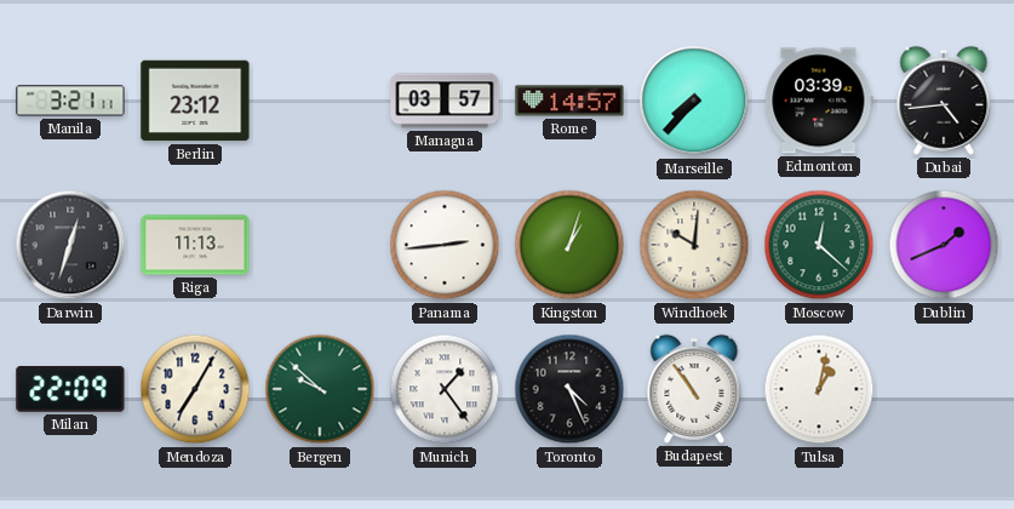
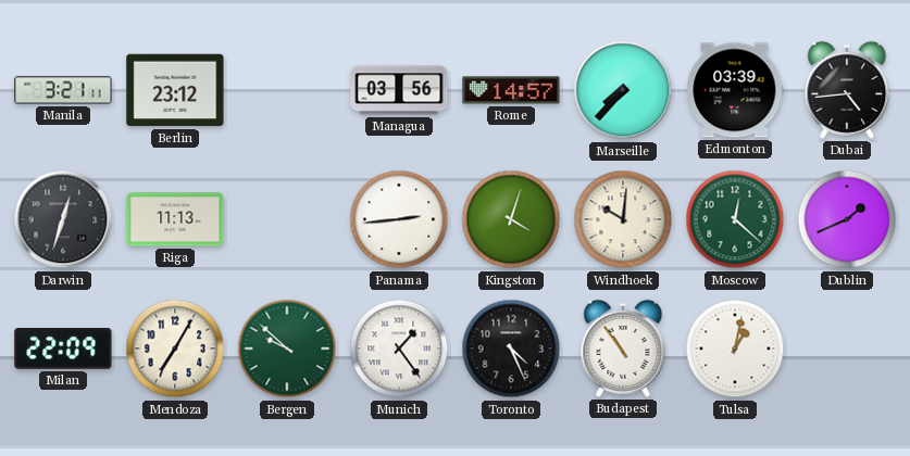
Managua: 03:57 -> 03:56
Kingston: 1:03 -> 4:03
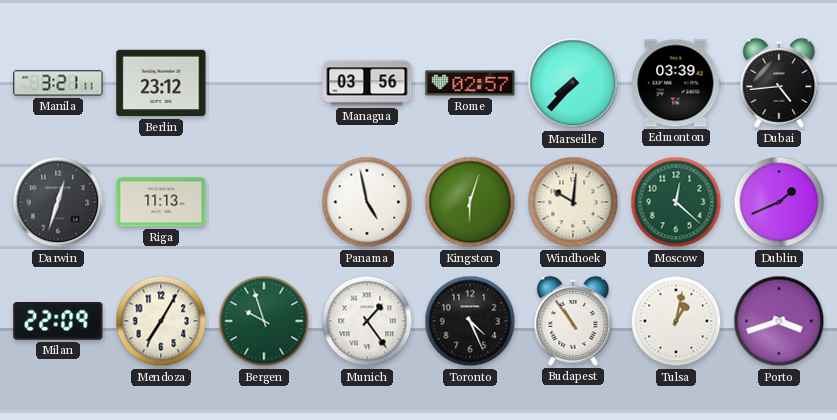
Rome: 14:57 -> 02:57
Panama: 2:44 -> 4:58
Kingston: 4:03 -> 6:03
Bergen: 9:52 -> 9:57
Porto: none -> 3:42
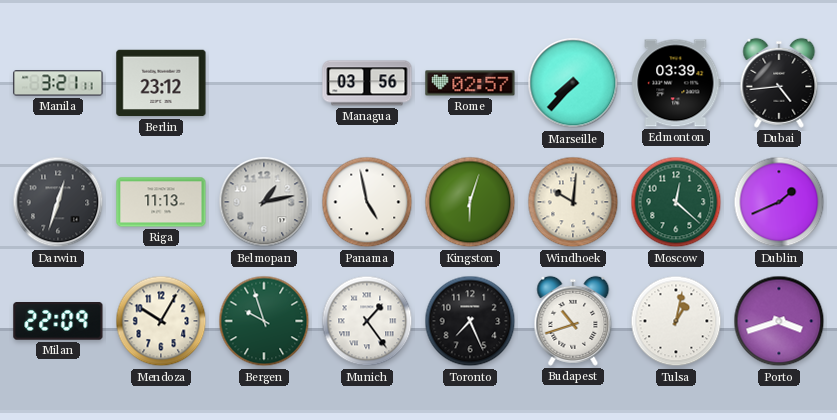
Belmopan: none -> 1:13
Mendoza: 7:05 -> 10:05
Toronto: 4:26 -> 7:26
Budapest: 10:54 -> 10:42
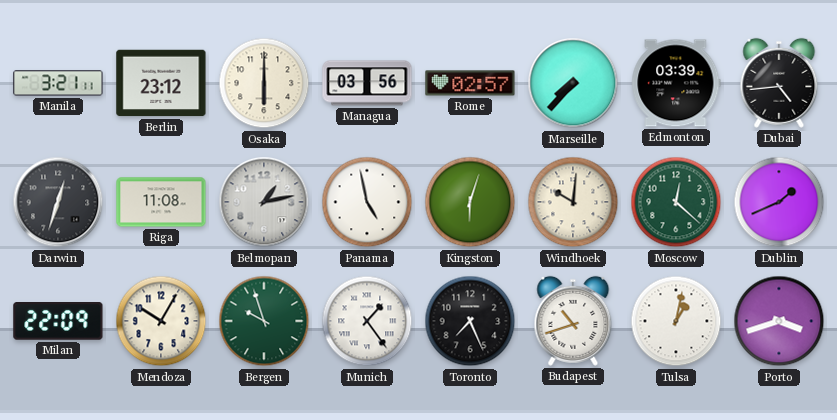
Osaka: none -> 6:00
Riga: 11:13 -> 11:08
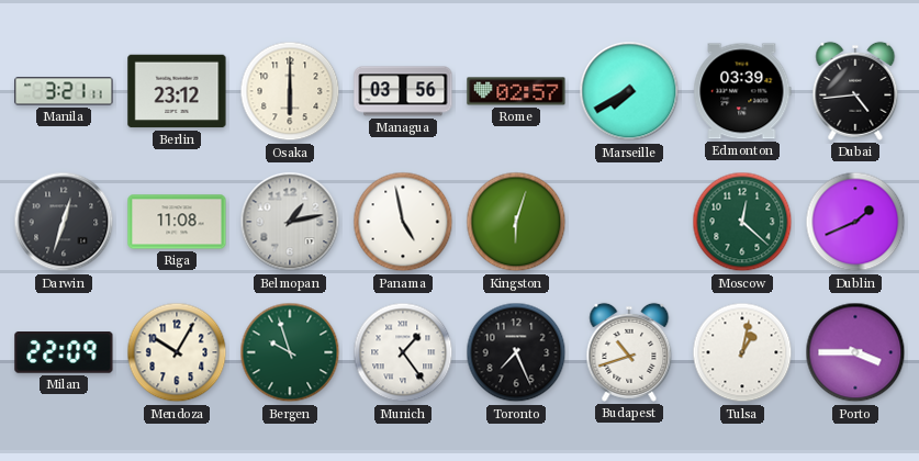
Marseille: 7:37 -> 7:40
Windhoek: 10:01 -> none
Porto: 3:42 -> 3:45
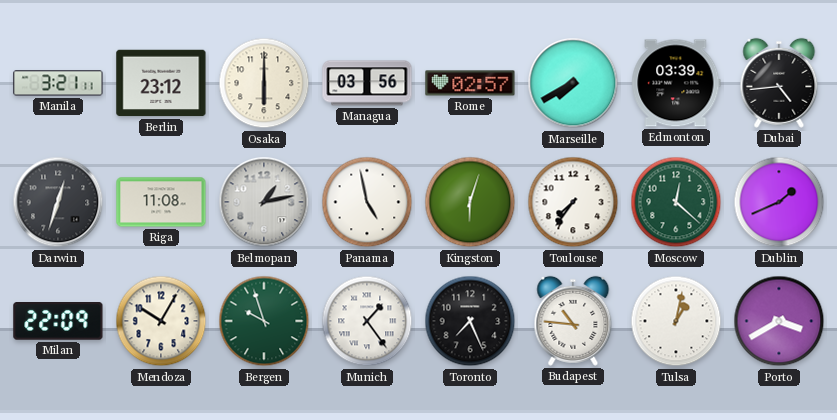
Toulouse: none -> 7:36
Budapest: 10:42 -> 10:46
Porto: 3:45 -> 3:40
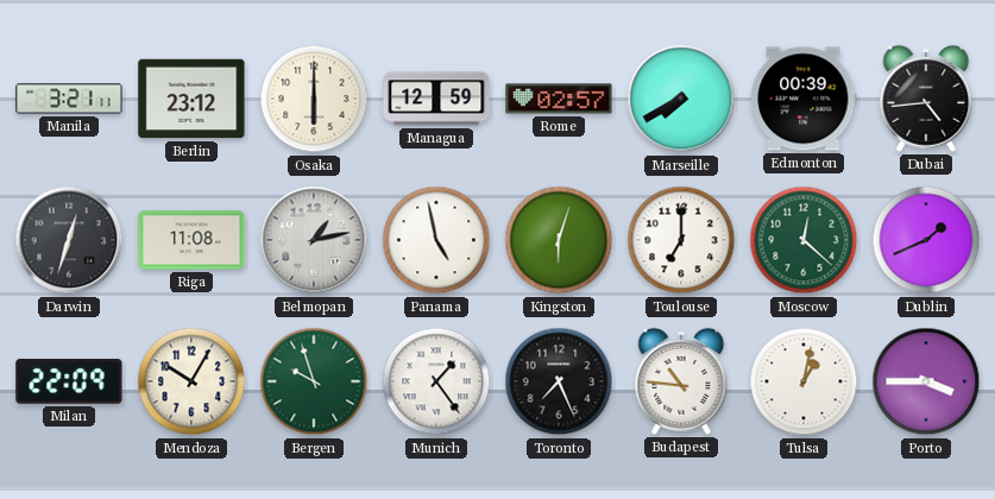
Managua: 03:56 -> 12:59
Edmonton: 03:39 -> 00:39
Toulouse: 7:36 -> 7:00
Porto: 3:40 -> 3:45
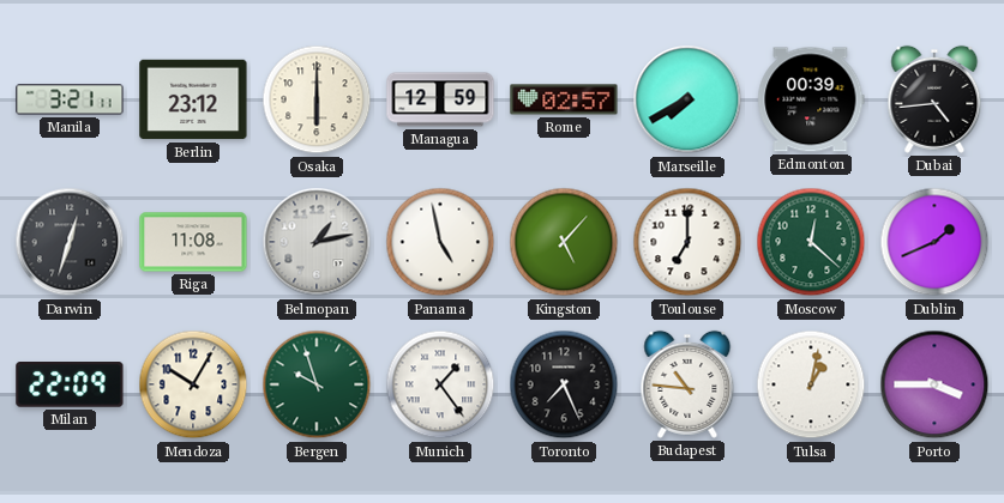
Kingston: 6:03 -> 5:07
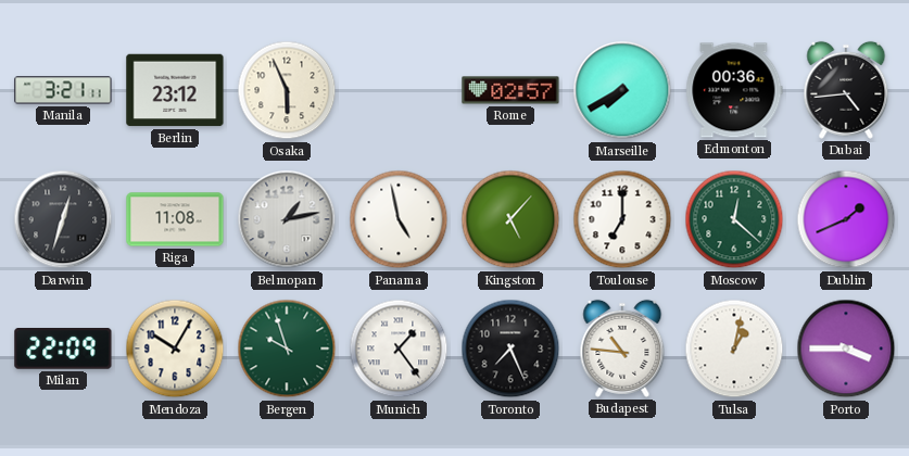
Osaka: 6:00 -> 5:56
Managua: 12:59 -> none
Edmonton: 00:39 -> 00:36
